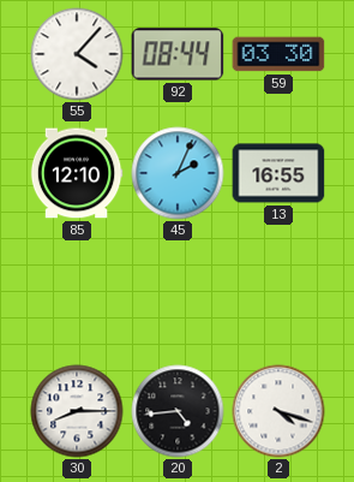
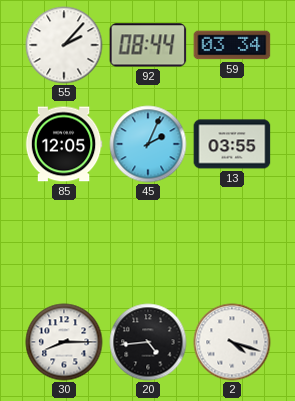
55: 4:07 -> 2:07
59: 03:30 -> 03:34
85: 12:10 -> 12:05
13: 16:55 -> 03:55
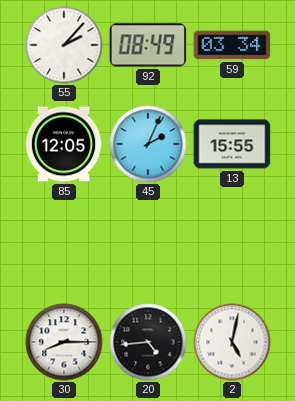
92: 08:44 -> 08:49
13: 03:55 -> 15:55
2: 4:18 -> 5:02
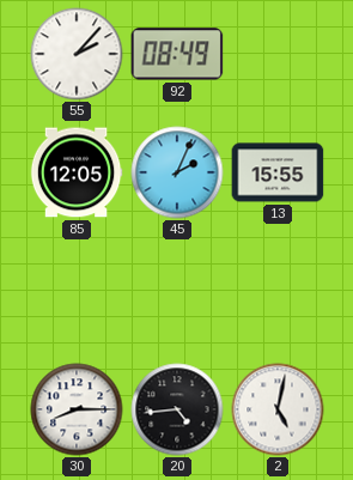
59: 03:34 -> none
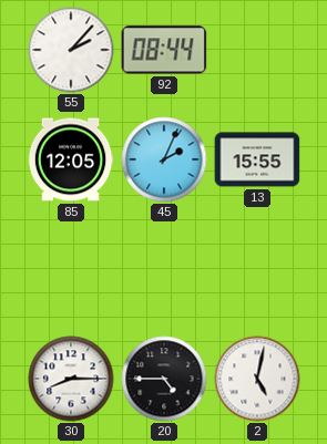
92: 08:49 -> 08:44
20: 4:44 -> 4:45
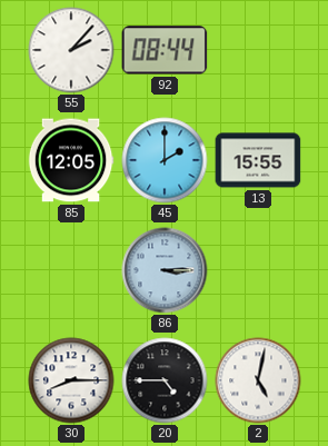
45: 2:04 -> 2:00
86: none -> 3:15
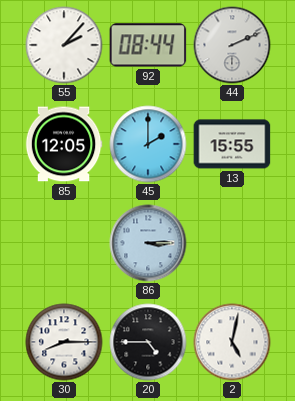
44: none -> 2:11
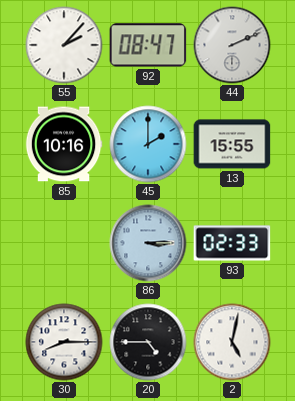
92: 08:44 -> 08:47
85: 12:05 -> 10:16
93: none -> 02:33
